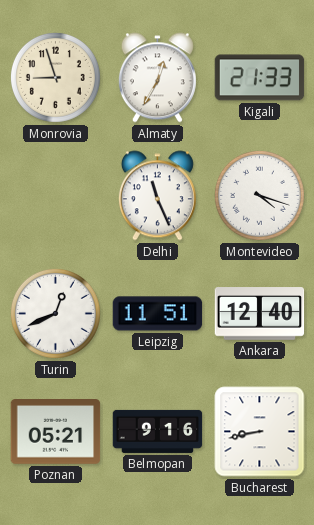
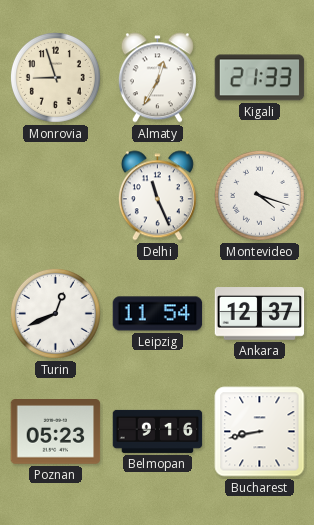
Leipzig: 11:51 -> 11:54
Ankara: 12:40 -> 12:37
Poznan: 05:21 -> 05:23
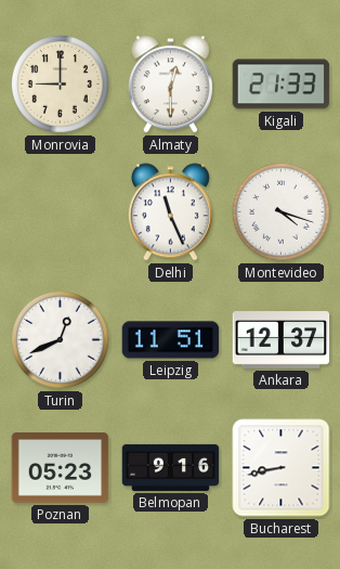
Monrovia: 8:57 -> 9:00
Almaty: 12:35 -> 12:30
Leipzig: 11:54 -> 11:51
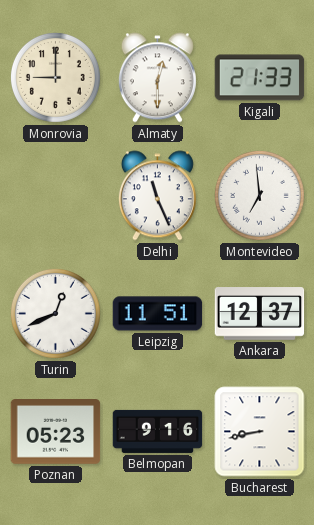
Montevideo: 4:18 -> 6:59
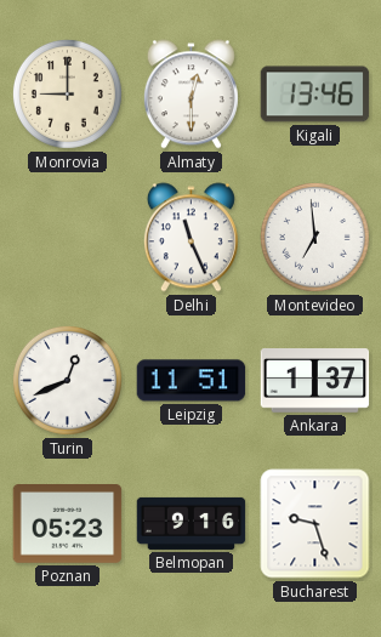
Kigali: 21:33 -> 13:46
Ankara: 12:37 -> 1:37
Bucharest: 8:43 -> 9:27
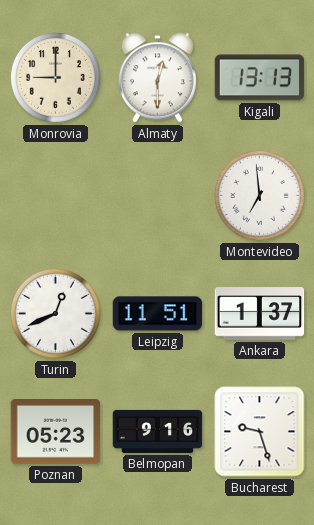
Kigali: 13:46 -> 13:13
Delhi: 11:26 -> none
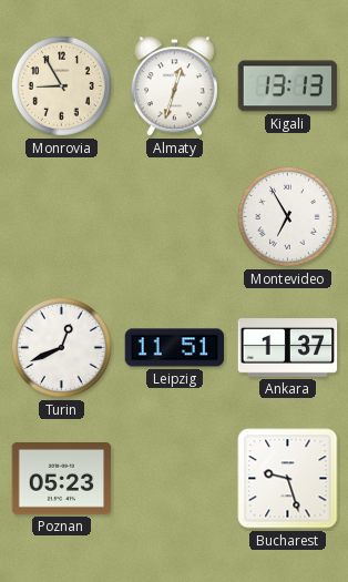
Monrovia: 9:00 -> 8:55
Almaty: 12:30 -> 12:33
Montevideo: 6:59 -> 6:55
Belmopan: 9:16 -> none
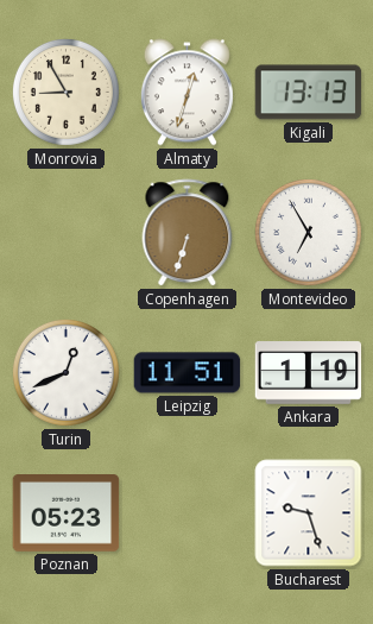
Copenhagen: none -> 6:33
Ankara: 1:37 -> 1:19
